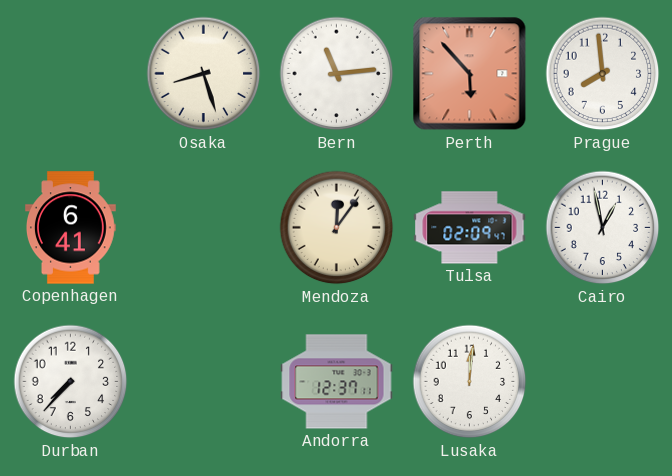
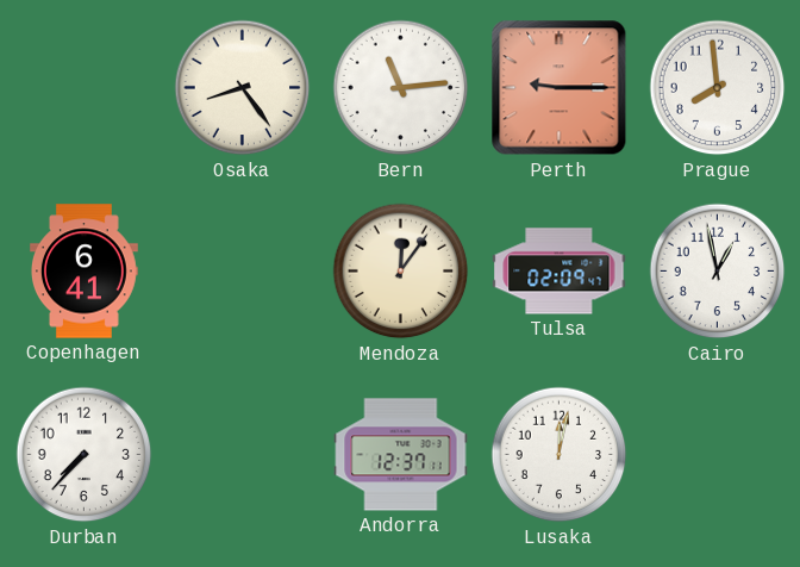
Osaka: 8:27 -> 8:24
Perth: 5:53 -> 9:15
Lusaka: 12:01 -> 12:02
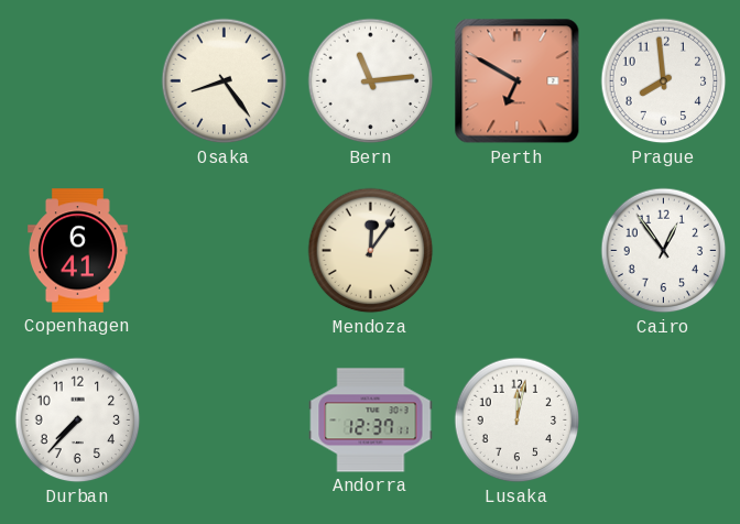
Perth: 9:15 -> 6:50
Tulsa: 02:09 -> none
Cairo: 12:58 -> 12:54
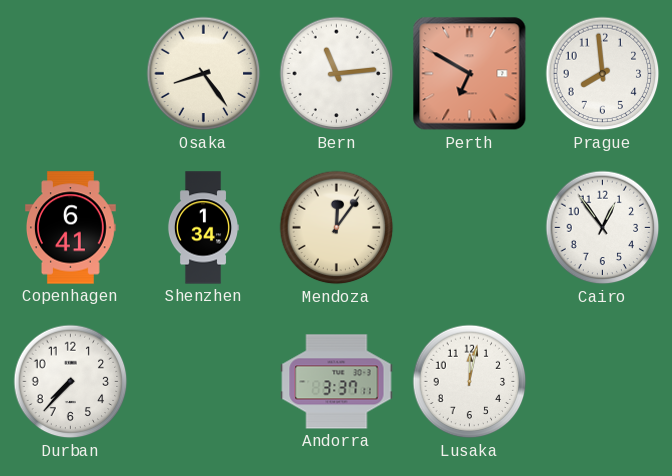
Shenzhen: none -> 1:34
Andorra: 12:37 -> 3:37
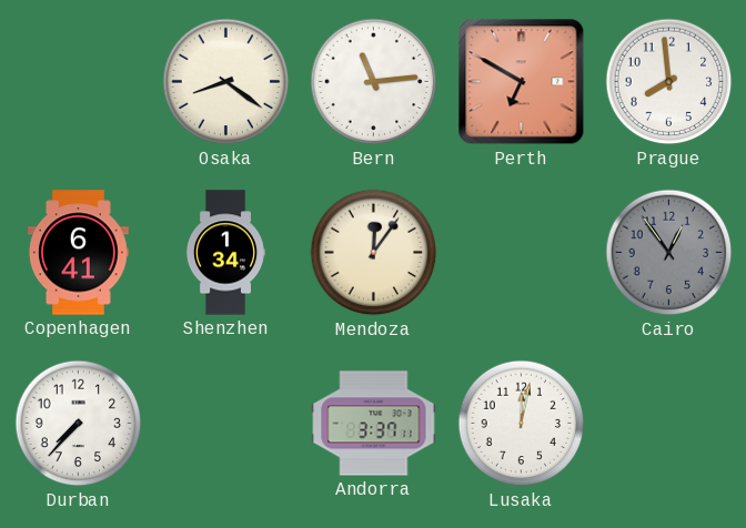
Osaka: 8:24 -> 8:21
Cairo dial: white -> grey
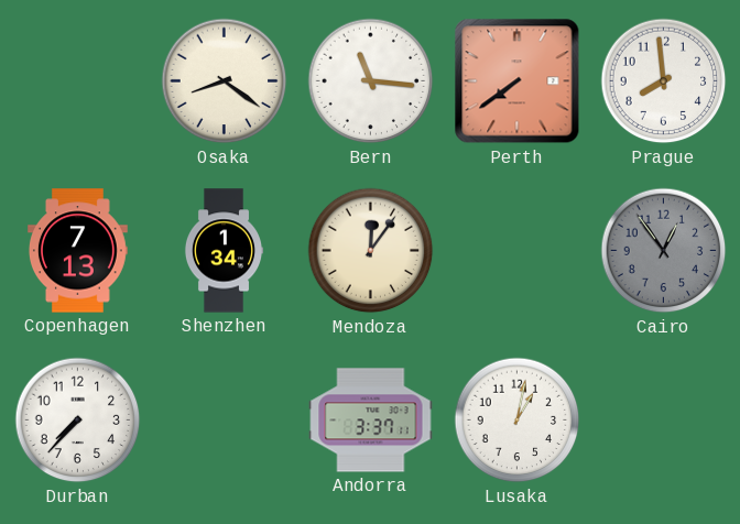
Bern: 11:14 -> 11:16
Perth: 6:50 -> 7:39
Copenhagen: 6:41 -> 7:13
Lusaka: 12:02 -> 1:02
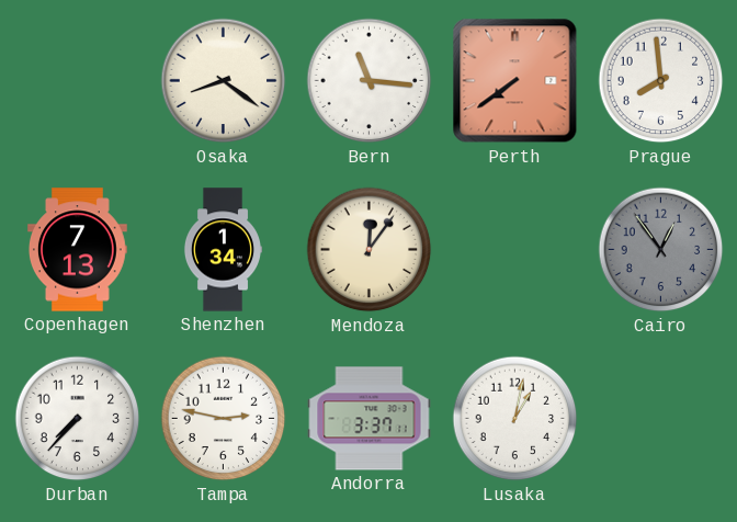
Tampa: none -> 2:47
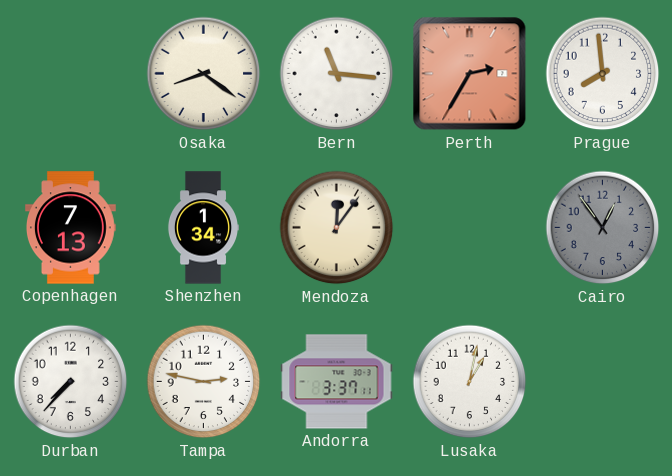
Perth: 7:39 -> 2:35
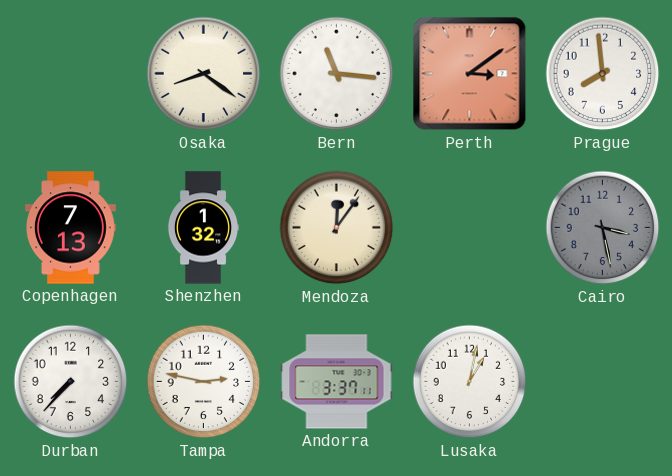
Perth: 2:35 -> 3:09
Shenzhen: 1:34 -> 1:32
Cairo: 12:54 -> 3:28
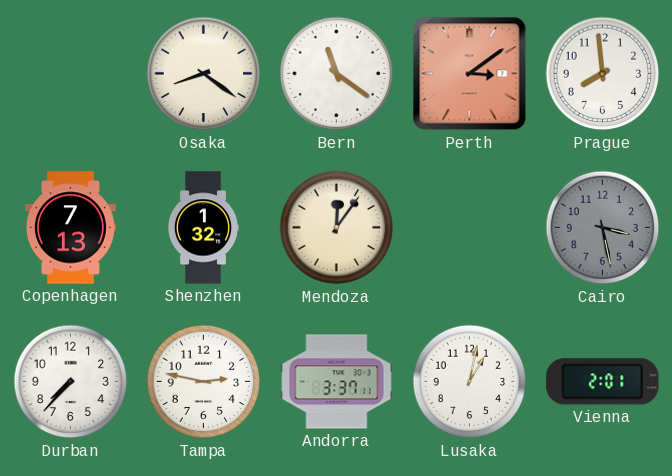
Bern: 11:16 -> 11:21
Vienna: none -> 2:01
